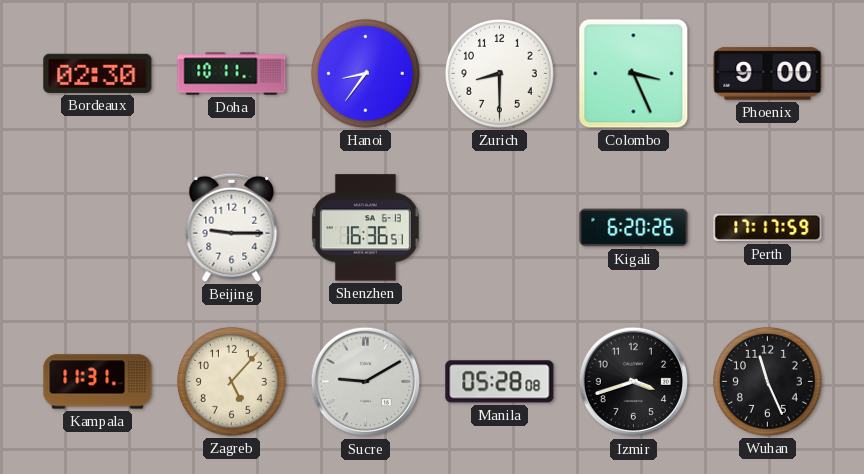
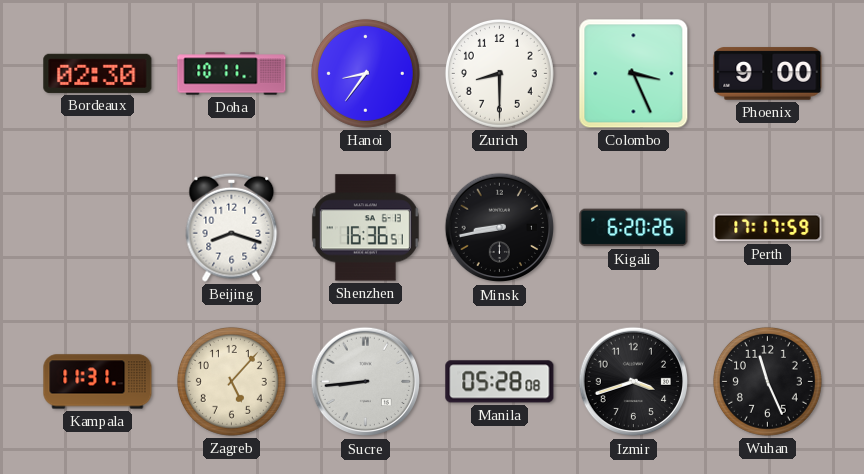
Beijing: 9:15 -> 8:18
Minsk: none -> 8:43
Sucre: 9:10 -> 8:44
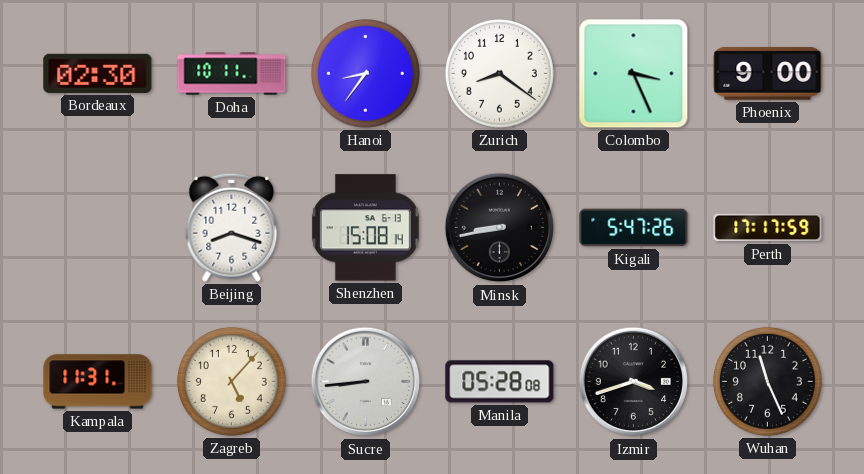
Zurich: 8:30 -> 8:21
Shenzhen: 16:36 -> 15:08
Kigali: 6:20 -> 5:47
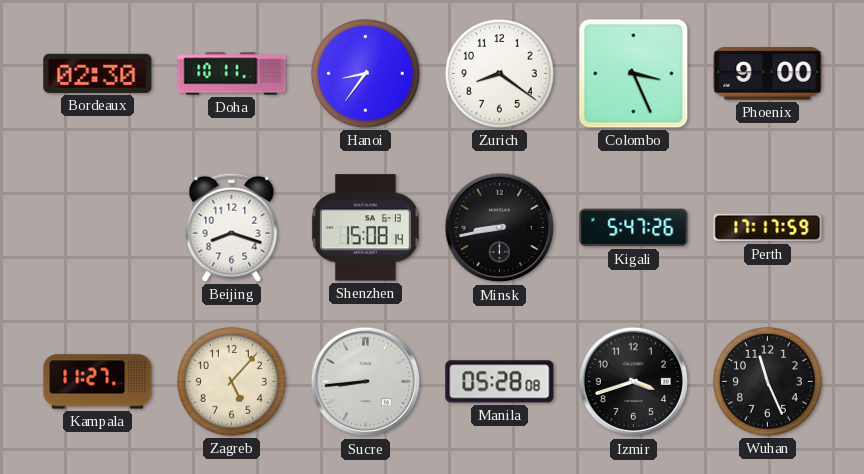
Kampala: 11:31 -> 11:27
